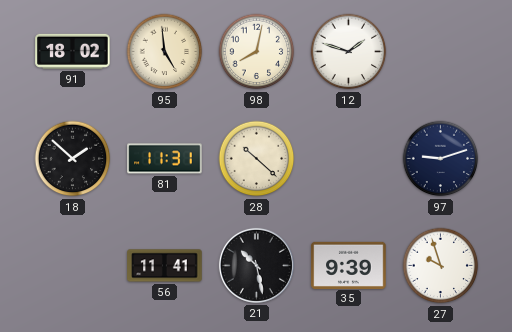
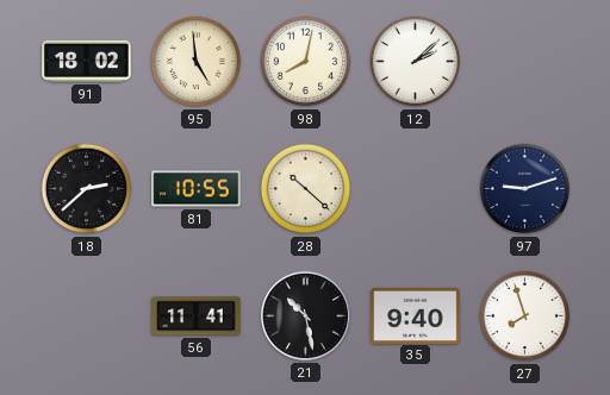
12: 1:48 -> 2:08
18: 1:52 -> 2:38
81: 11:31 -> 10:55
35: 9:39 -> 9:40
27: 9:57 -> 7:57
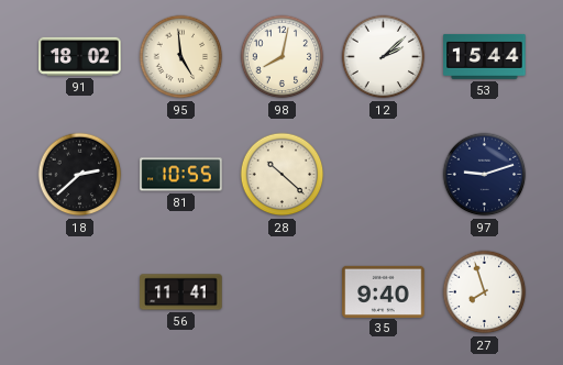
53: none -> 15:44
21: 10:28 -> none
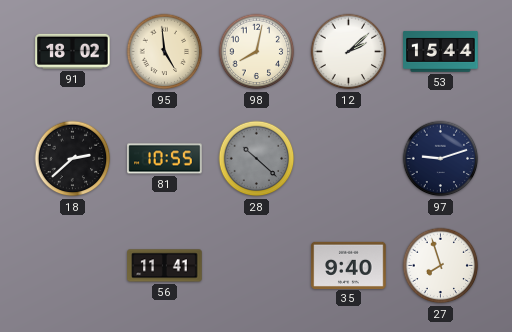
28 dial: cream -> grey
